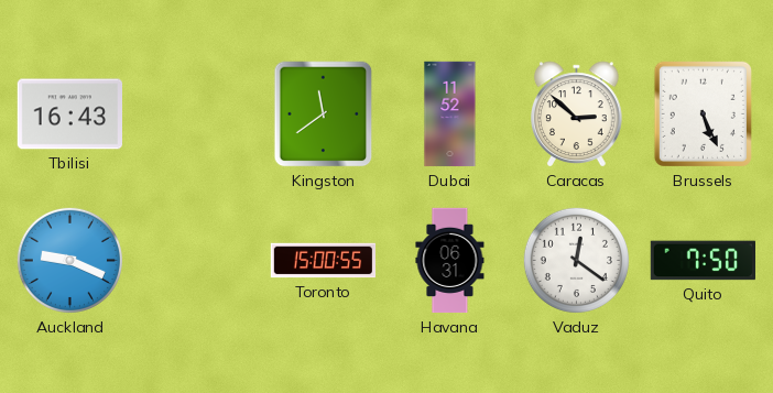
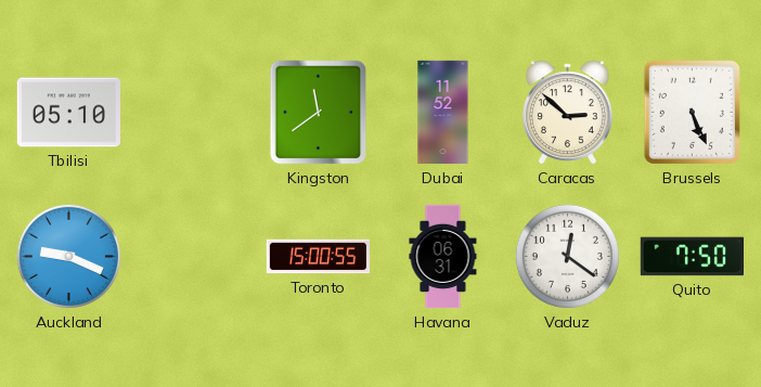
Tbilisi: 16:43 -> 05:10
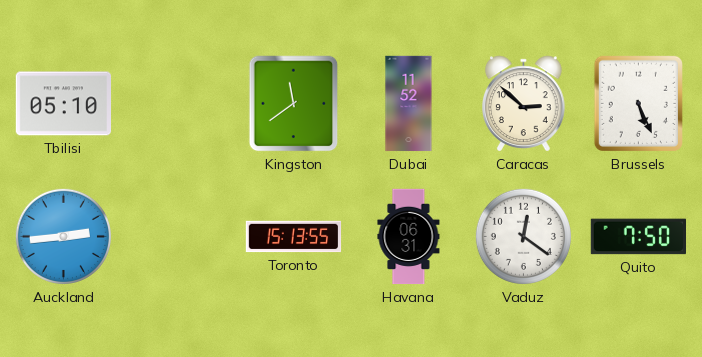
Auckland: 9:19 -> 2:44
Toronto: 15:00 -> 15:13
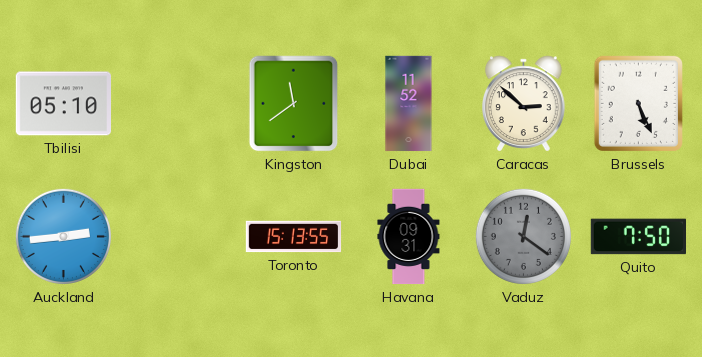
Havana: 06:31 -> 09:31
Vaduz dial: white -> grey
